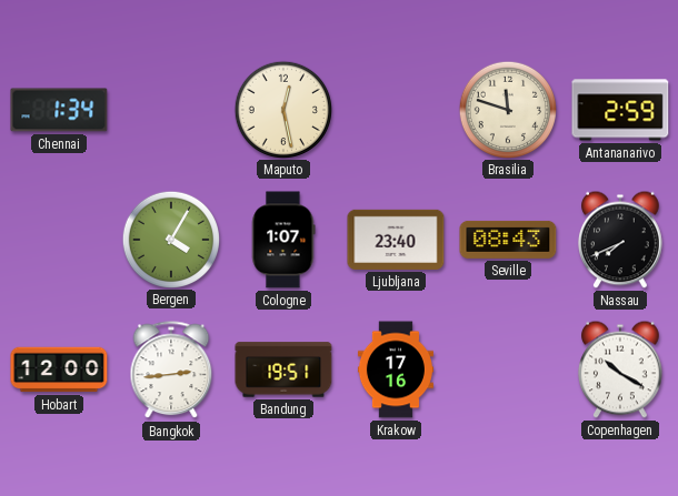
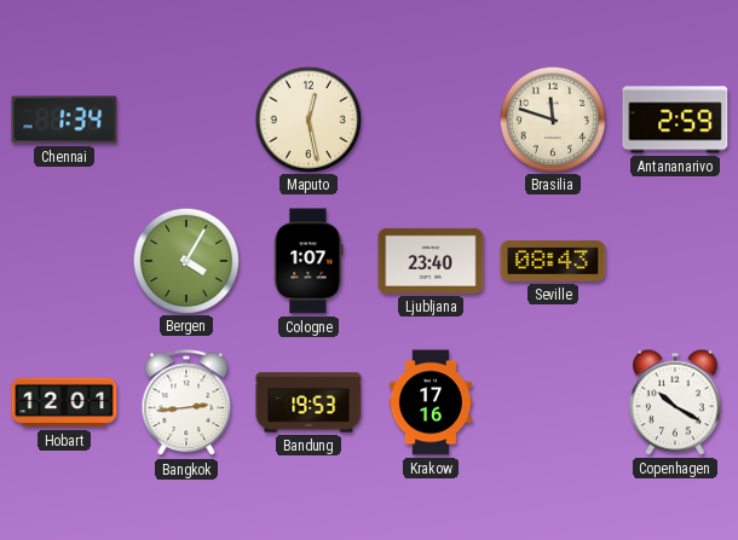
Nassau: 7:41 -> none
Hobart: 12:00 -> 12:01
Bandung: 19:51 -> 19:53
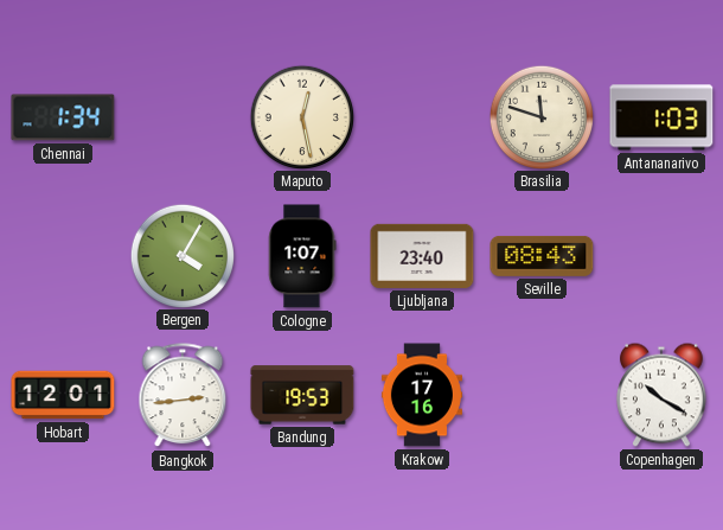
Antananarivo: 2:59 -> 1:03
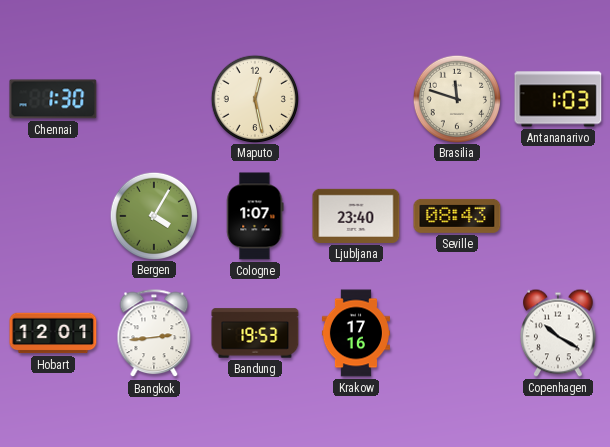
Chennai: 1:34 -> 1:30
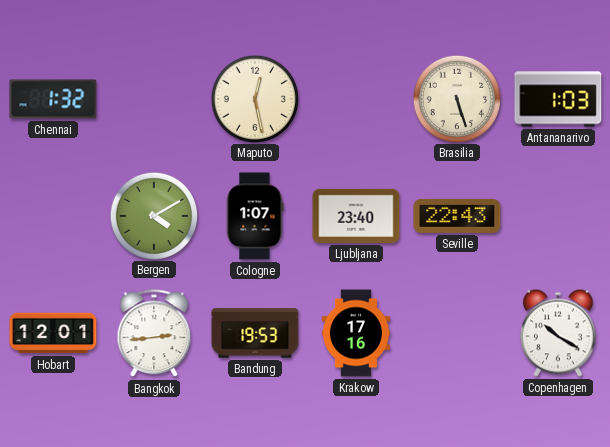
Chennai: 1:30 -> 1:32
Brasilia: 11:48 -> 5:27
Bergen: 4:05 -> 4:10
Seville: 08:43 -> 22:43
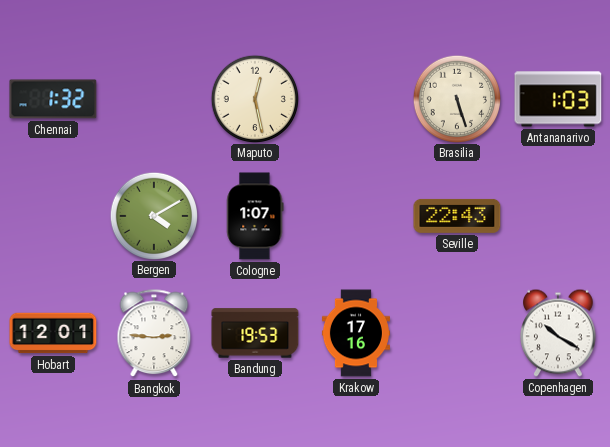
Ljubljana: 23:40 -> none
Bangkok: 2:44 -> 2:46
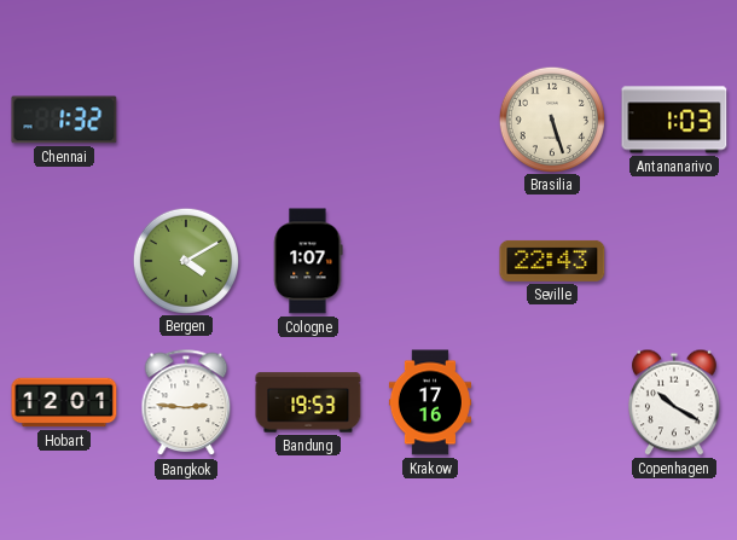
Maputo: 12:28 -> none
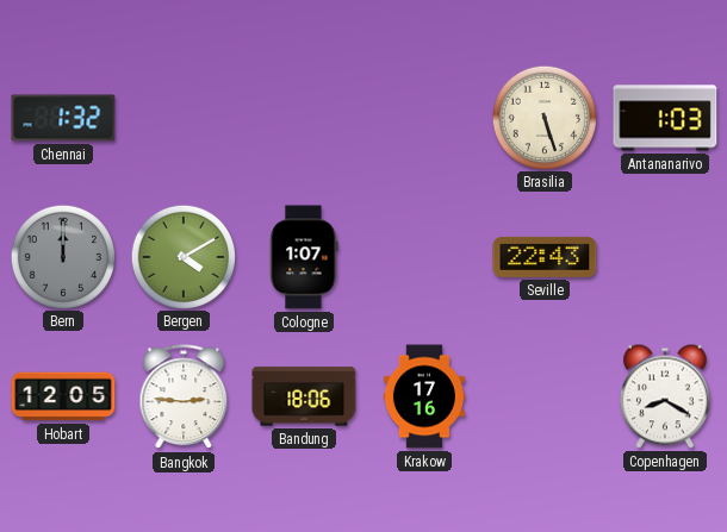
Bern: none -> 12:00
Hobart: 12:01 -> 12:05
Bandung: 19:53 -> 18:06
Copenhagen: 10:20 -> 8:20
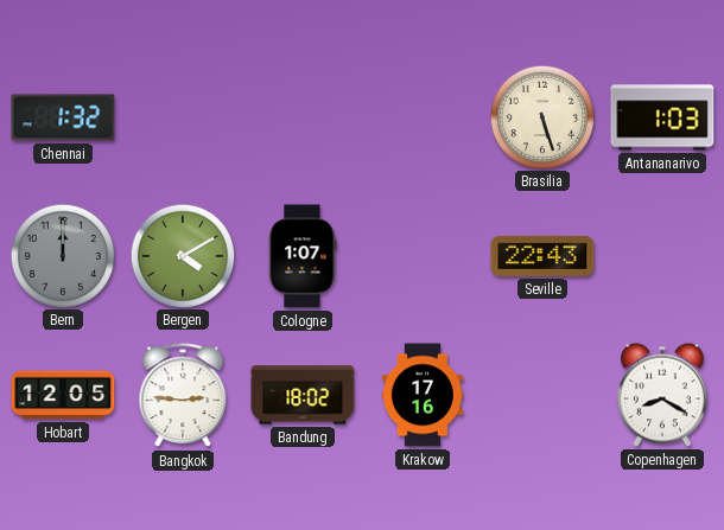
Bandung: 18:06 -> 18:02
